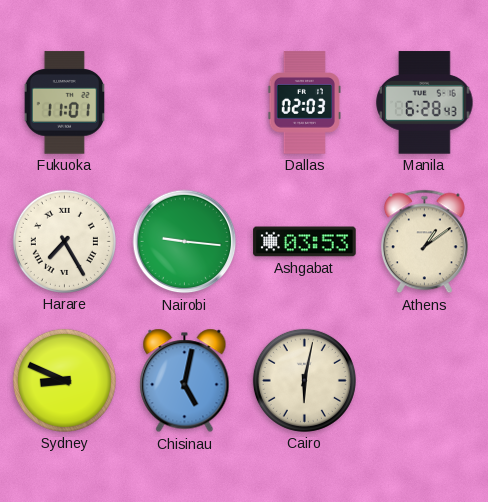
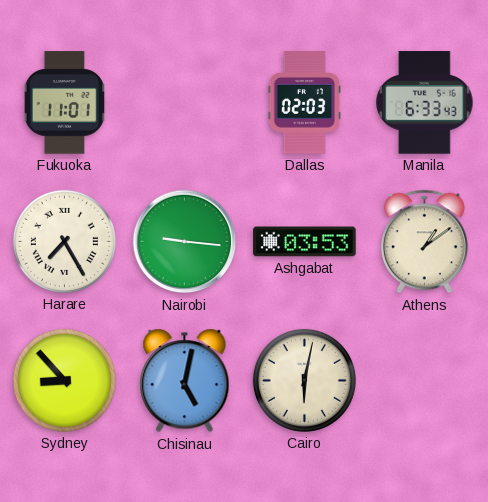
Manila: 6:28 -> 6:33
Sydney: 8:49 -> 8:53
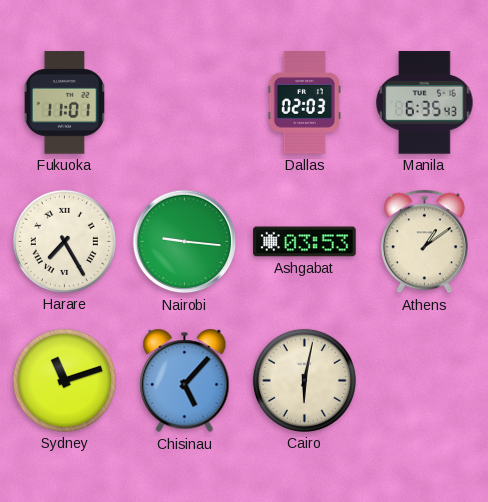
Manila: 6:33 -> 6:35
Sydney: 8:53 -> 11:12
Chisinau: 5:02 -> 5:07
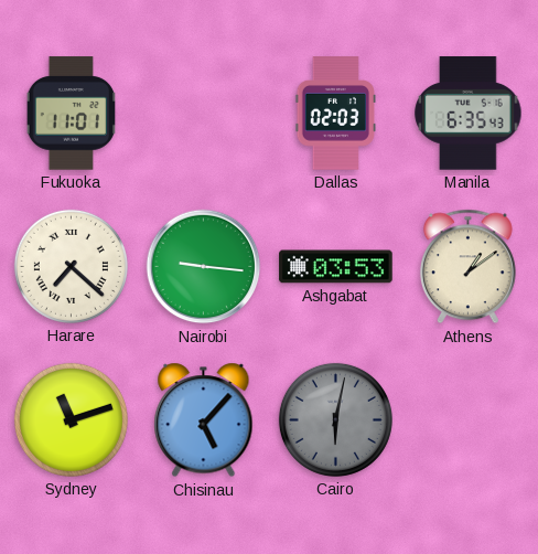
Harare: 7:25 -> 7:22
Cairo dial: cream -> grey
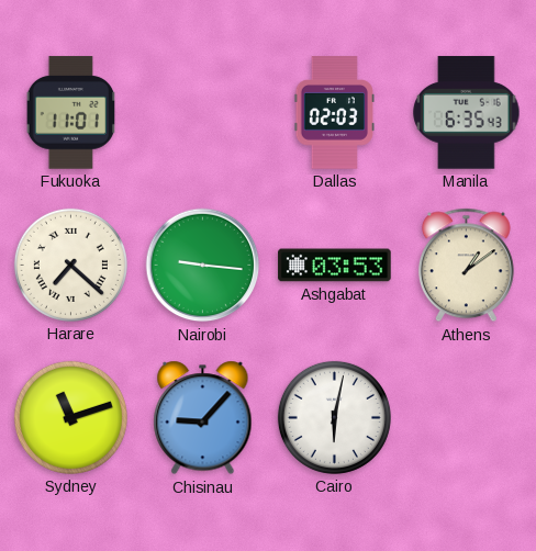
Chisinau: 5:07 -> 9:07
Cairo dial: grey -> white
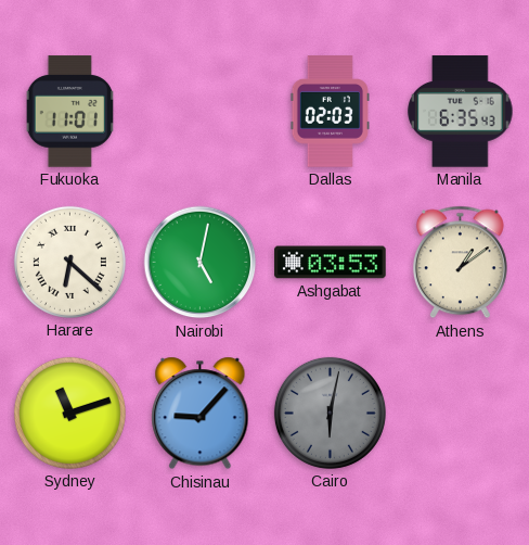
Harare: 7:22 -> 6:22
Nairobi: 9:16 -> 5:02
Cairo dial: white -> grey
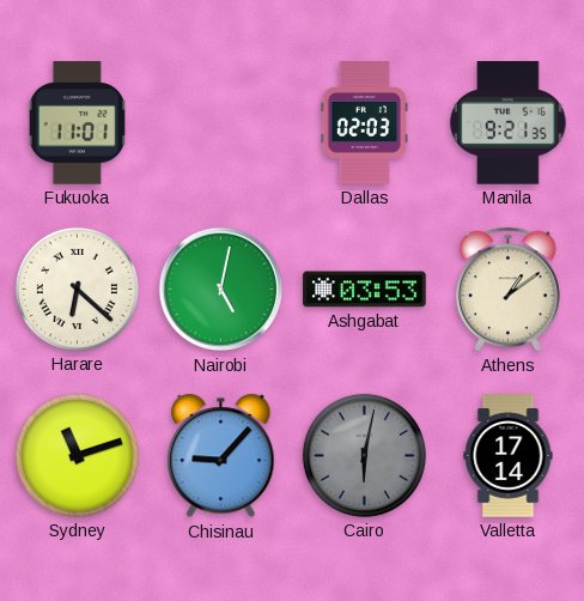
Manila: 6:35 -> 9:21
Valletta: none -> 17:14
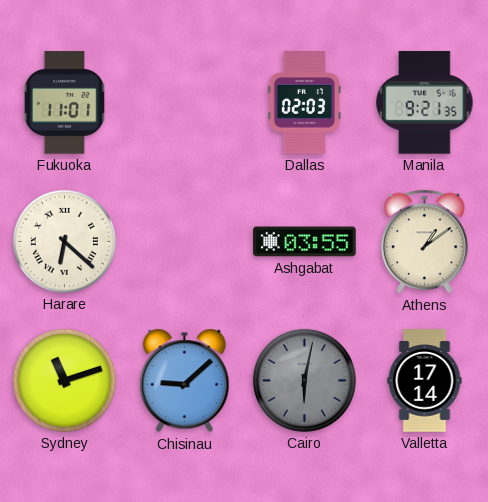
Nairobi: 5:02 -> none
Ashgabat: 03:53 -> 03:55
Chisinau: 9:07 -> 9:08
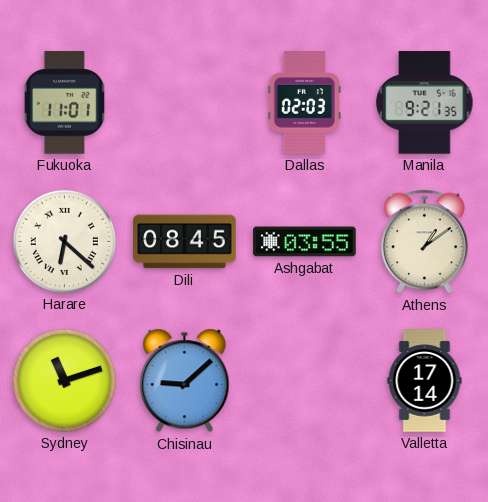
Dili: none -> 08:45
Cairo: 6:02 -> none
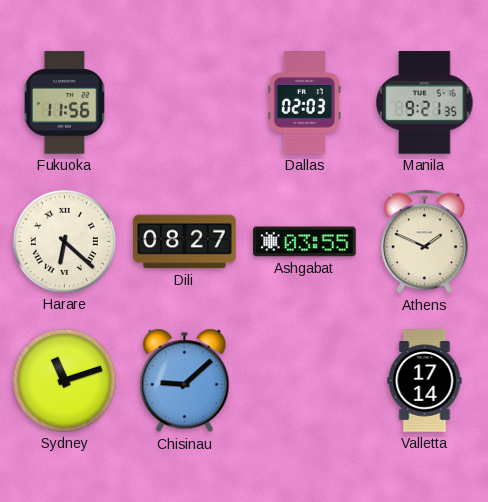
Fukuoka: 11:01 -> 11:56
Dili: 08:45 -> 08:27
Athens: 1:09 -> 1:49
